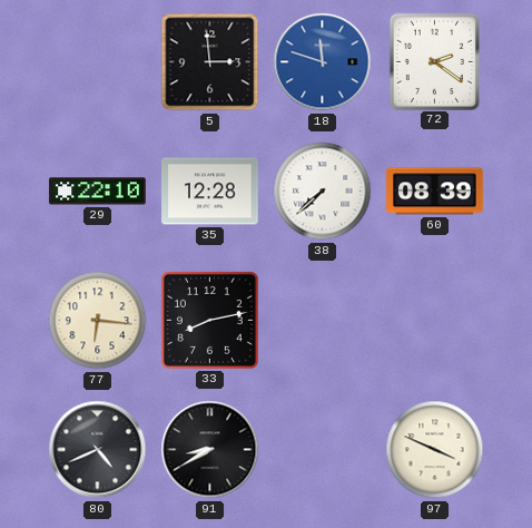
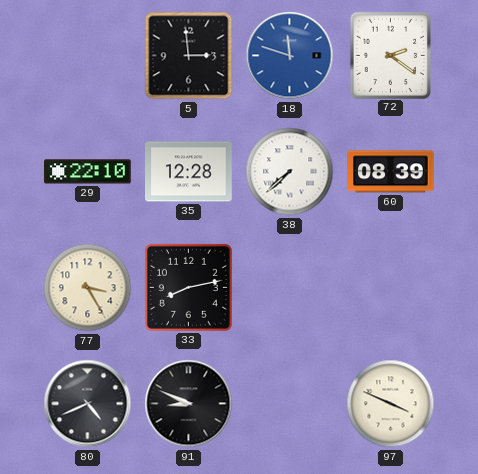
77: 6:16 -> 3:25
91: 8:40 -> 8:49
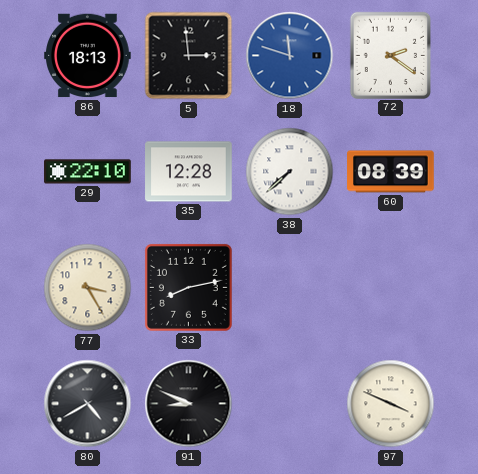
86: none -> 18:13
80: 4:41 -> 4:40
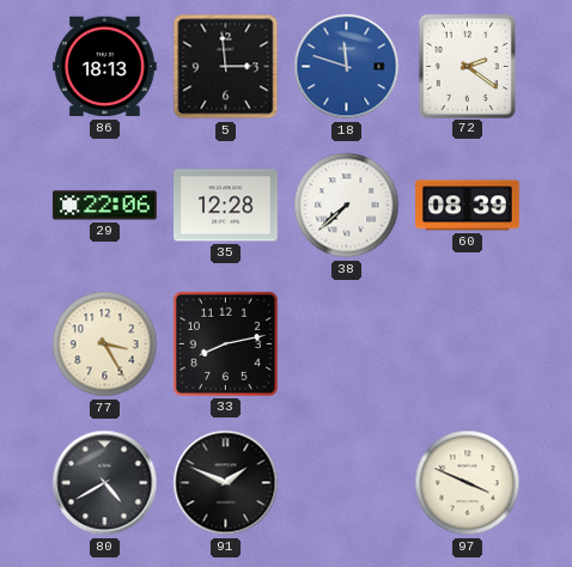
29: 22:10 -> 22:06
91: 8:49 -> 1:49
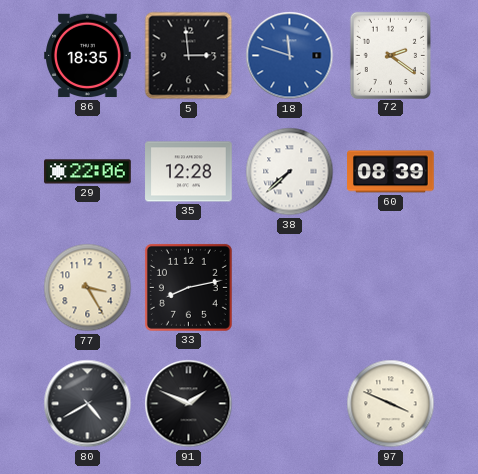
86: 18:13 -> 18:35
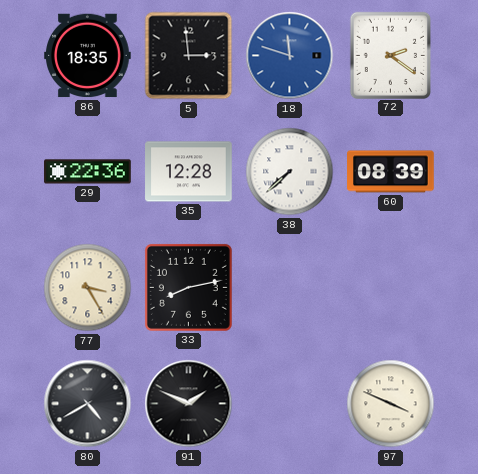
29: 22:06 -> 22:36
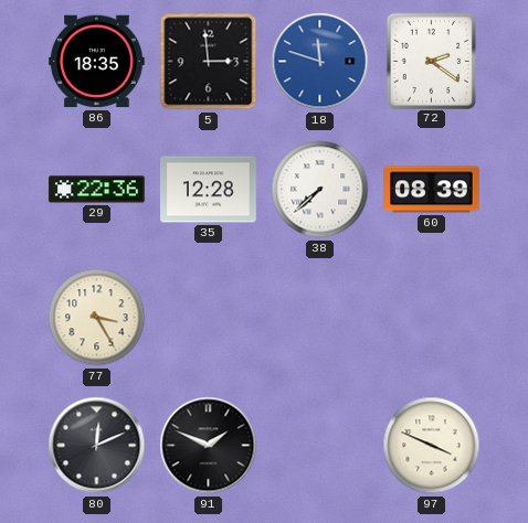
33: 8:13 -> none
80: 4:40 -> 12:11
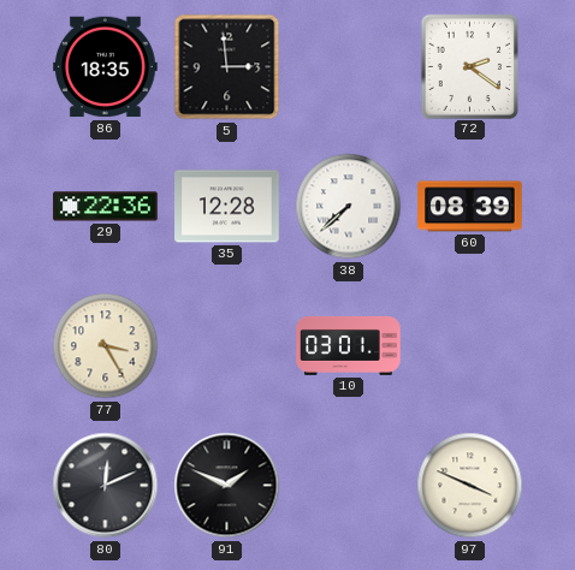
18: 11:48 -> none
10: none -> 03:01
